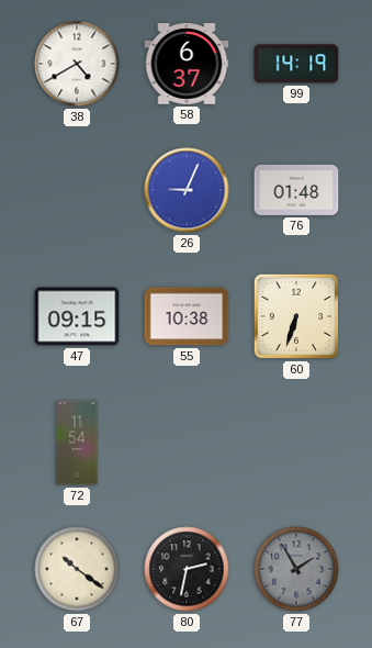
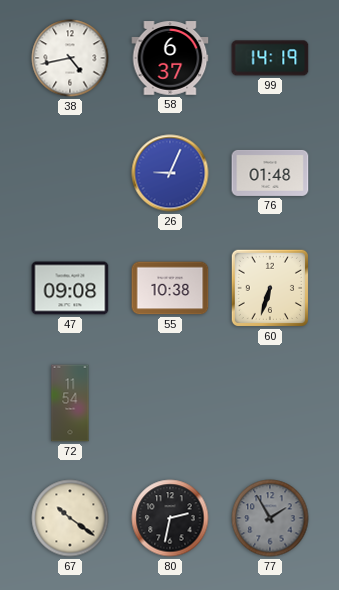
38: 4:40 -> 4:43
47: 09:15 -> 09:08
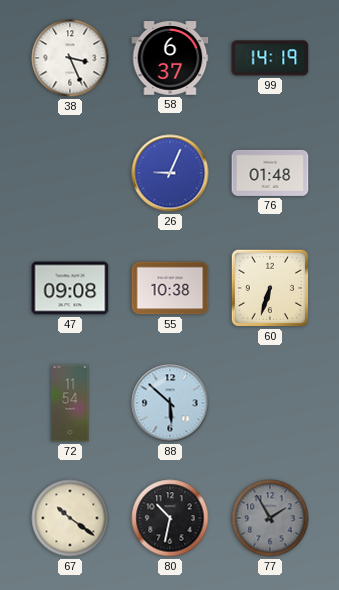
38: 4:43 -> 3:26
88: none -> 5:52
80: 2:32 -> 10:32
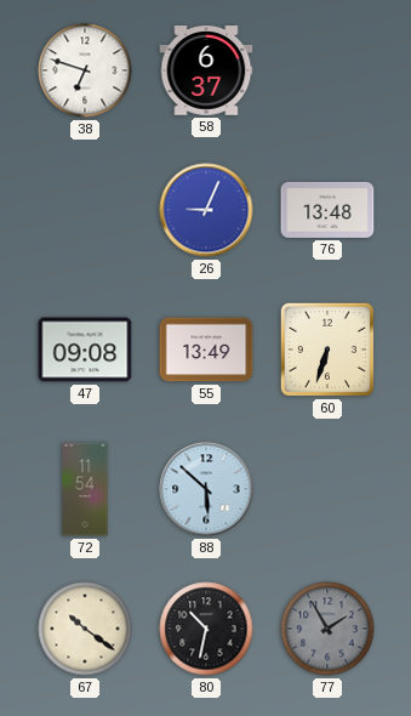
38: 3:26 -> 6:48
99: 14:19 -> none
76: 01:48 -> 13:48
55: 10:38 -> 13:49
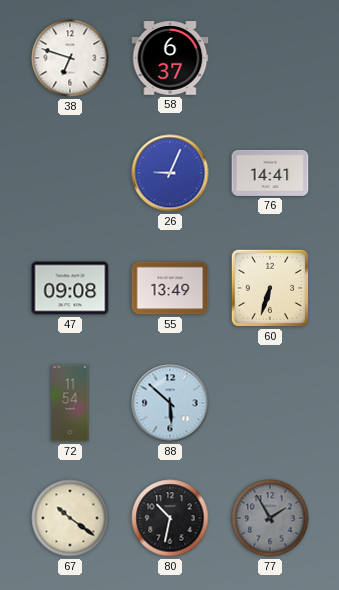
76: 13:48 -> 14:41
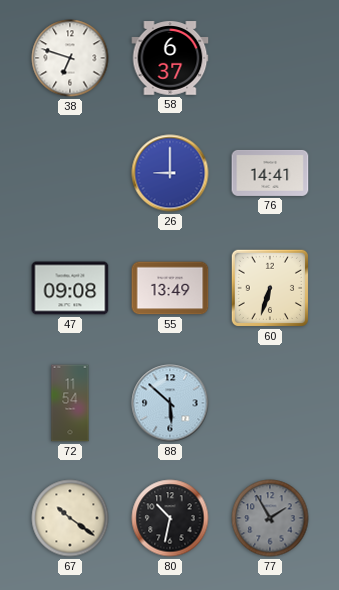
26: 9:04 -> 9:00
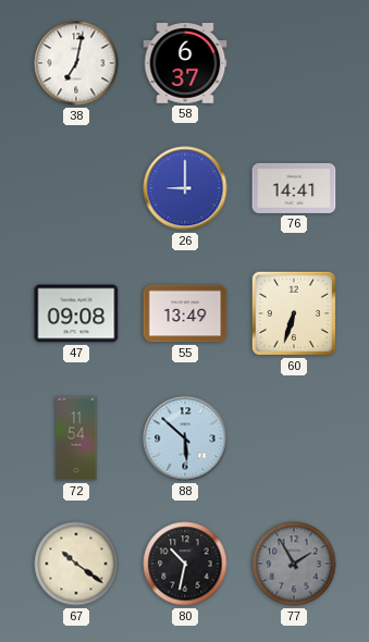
38: 6:48 -> 7:02
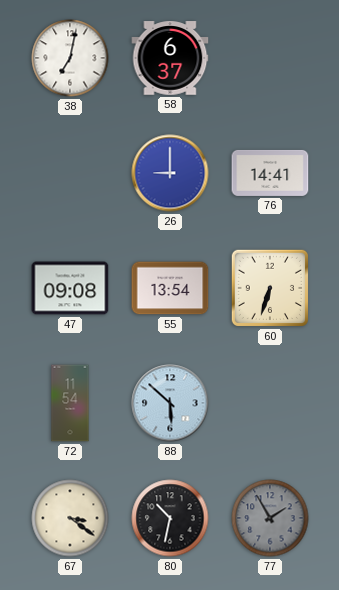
55: 13:49 -> 13:54
67: 10:21 -> 3:21
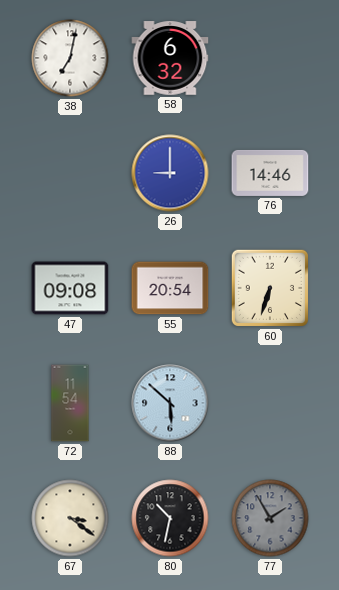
58: 6:37 -> 6:32
76: 14:41 -> 14:46
55: 13:54 -> 20:54
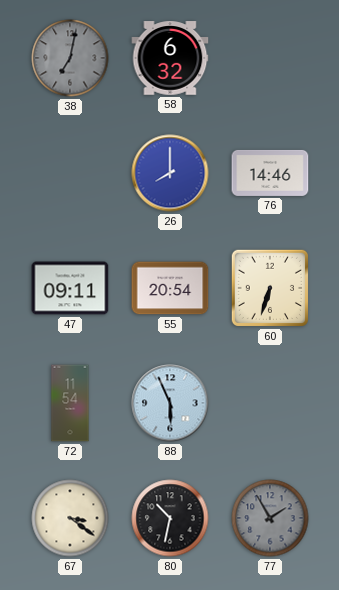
38 dial: white -> grey
26: 9:00 -> 8:00
47: 09:08 -> 09:11
88: 5:52 -> 5:56
